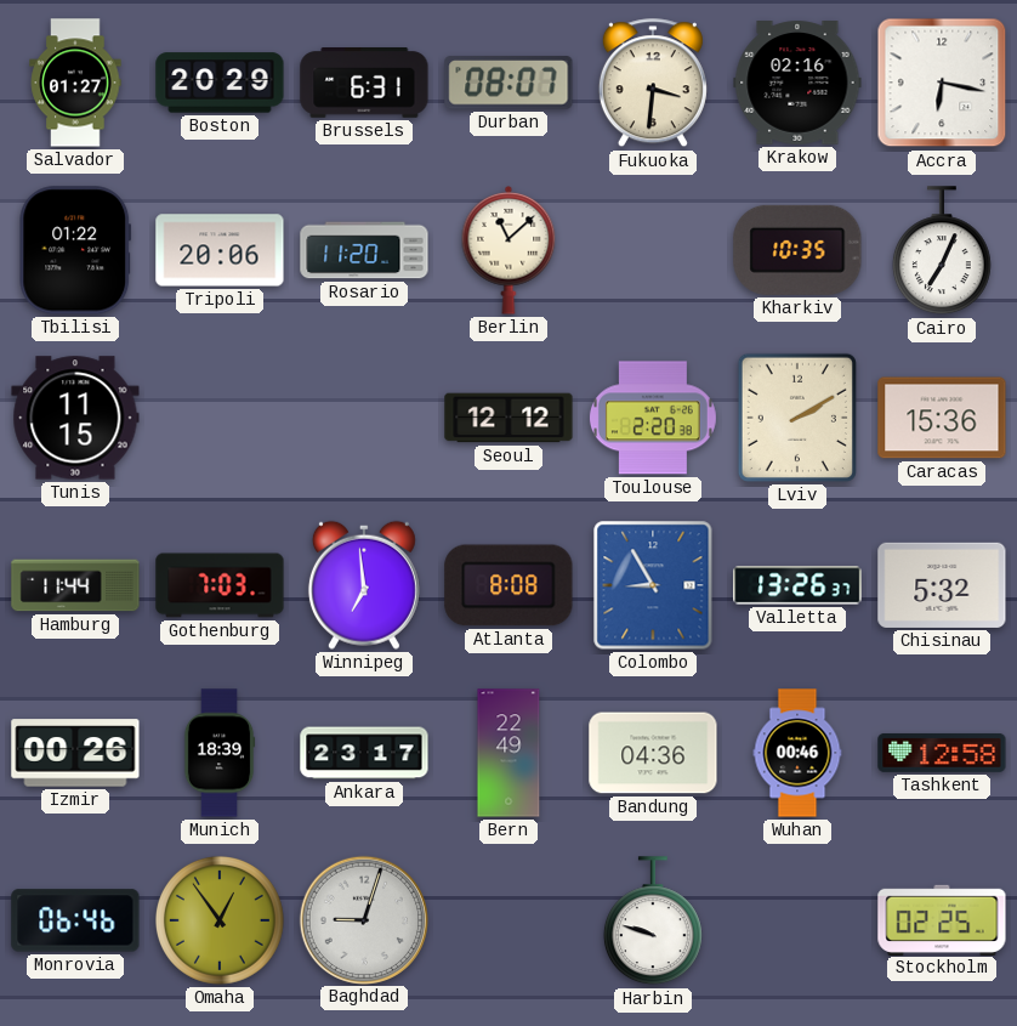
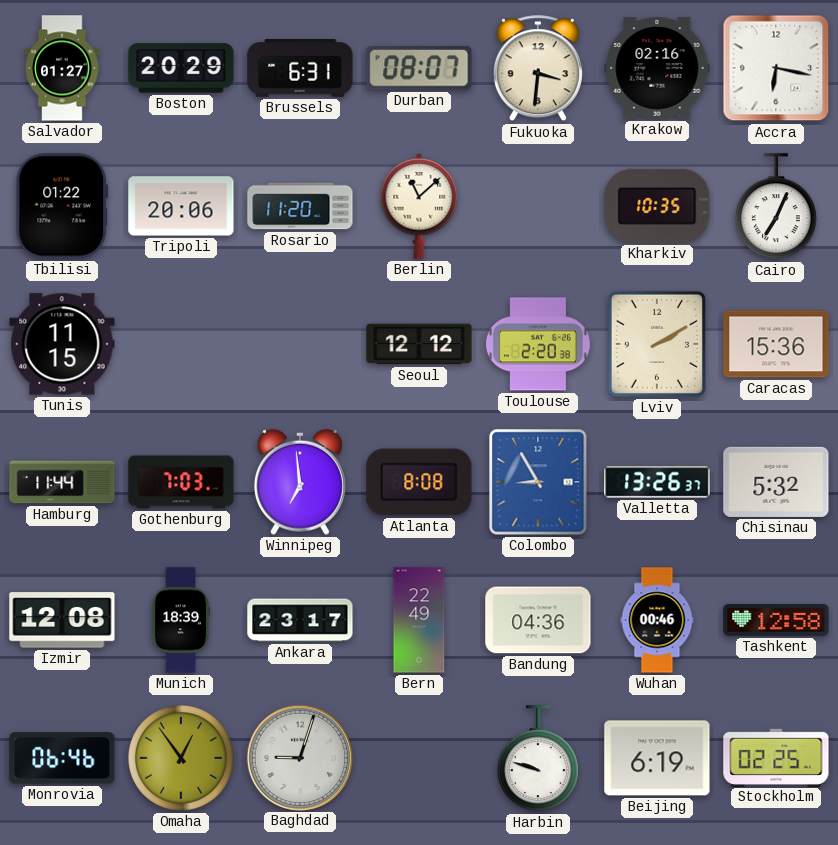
Izmir: 00:26 -> 12:08
Beijing: none -> 6:19
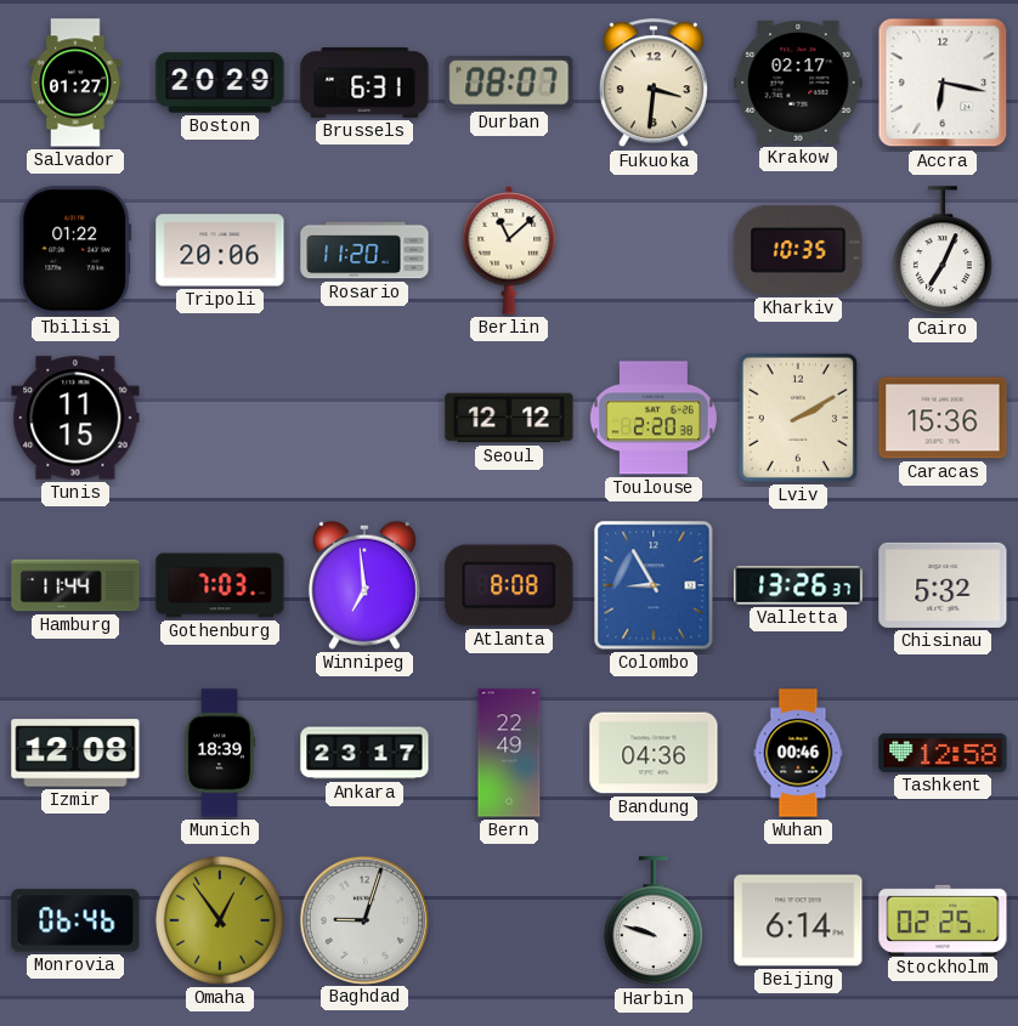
Krakow: 02:16 -> 02:17
Beijing: 6:19 -> 6:14
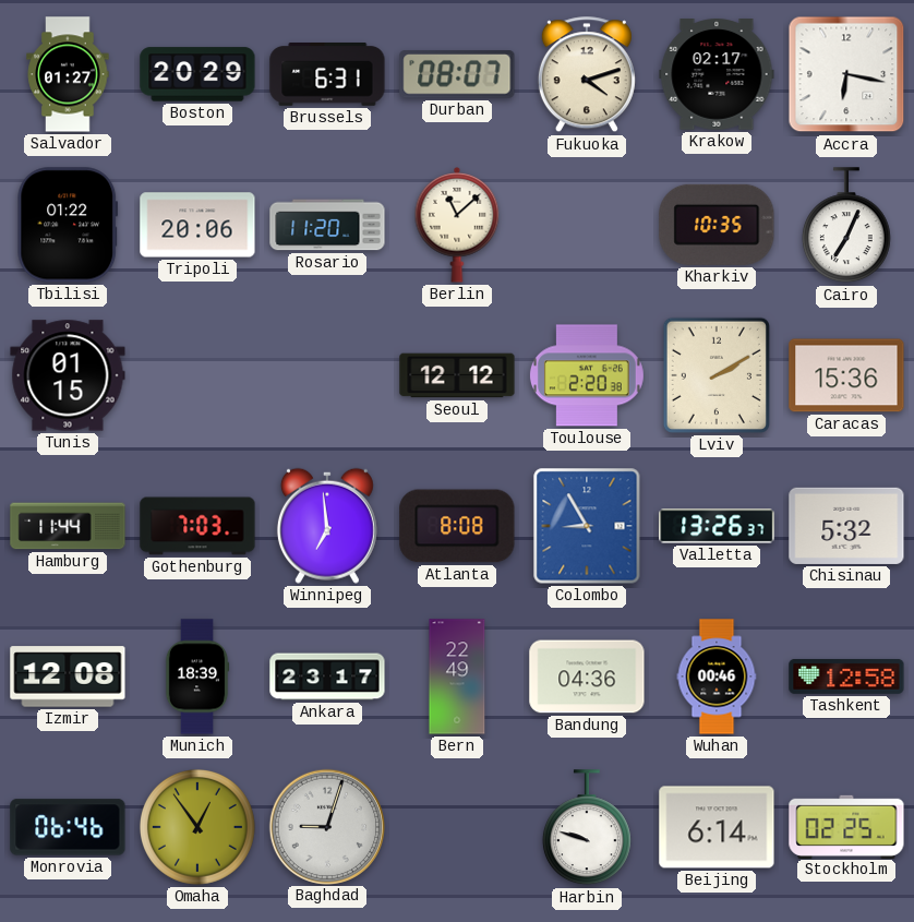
Fukuoka: 3:31 -> 4:12
Tunis: 11:15 -> 01:15
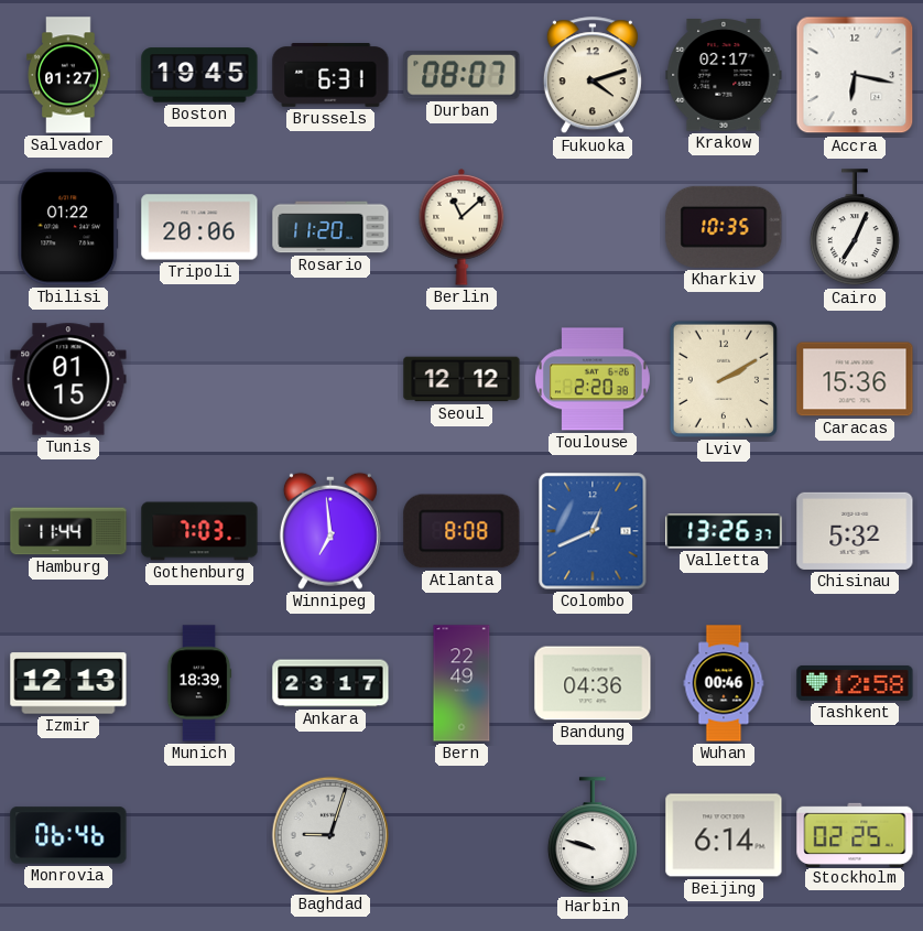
Boston: 20:29 -> 19:45
Colombo: 8:55 -> 12:41
Izmir: 12:08 -> 12:13
Omaha: 12:54 -> none
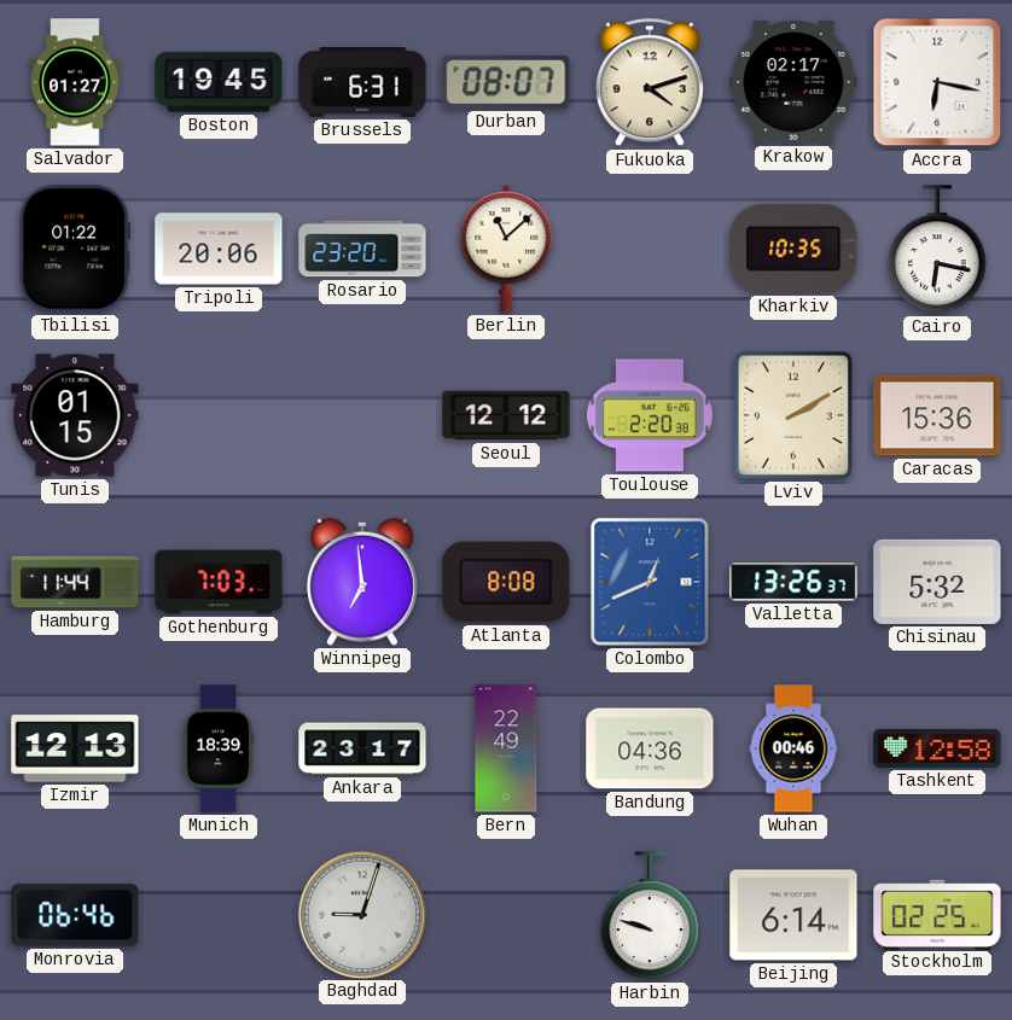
Rosario: 11:20 -> 23:20
Cairo: 7:04 -> 6:17
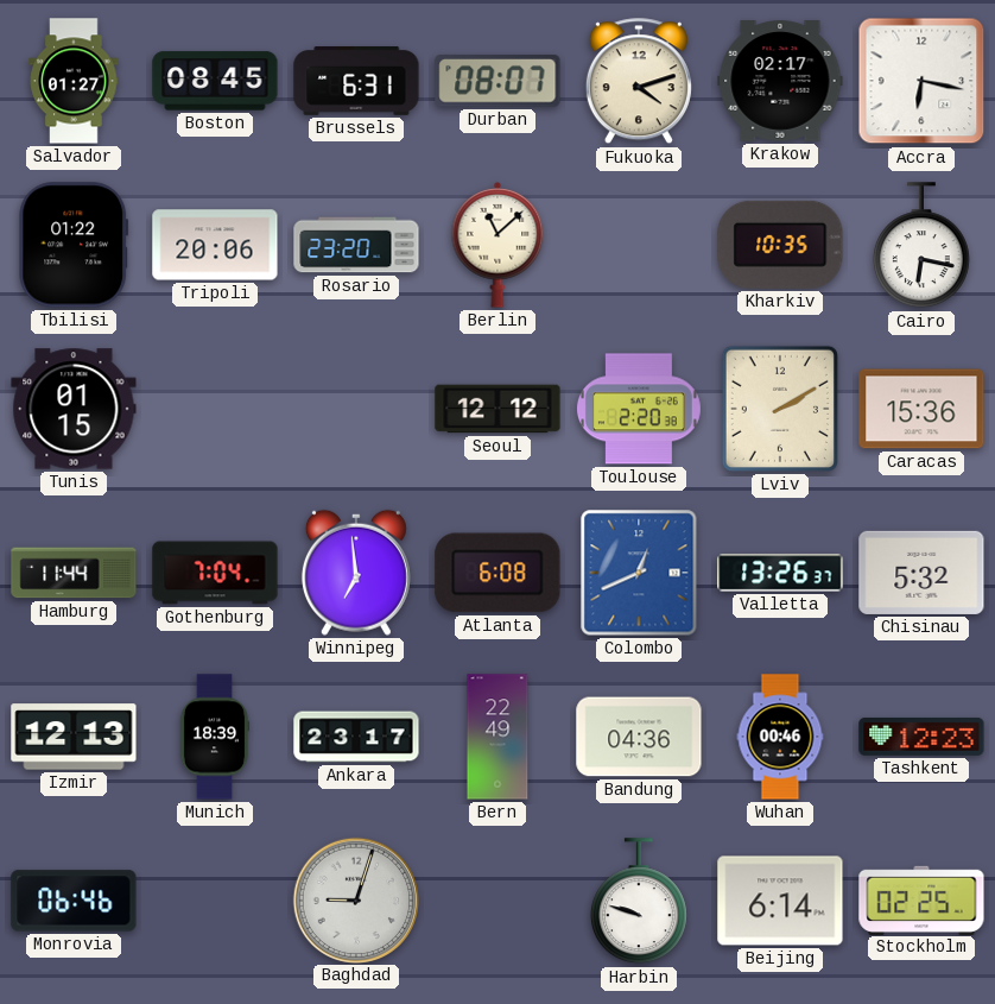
Boston: 19:45 -> 08:45
Gothenburg: 7:03 -> 7:04
Atlanta: 8:08 -> 6:08
Tashkent: 12:58 -> 12:23
